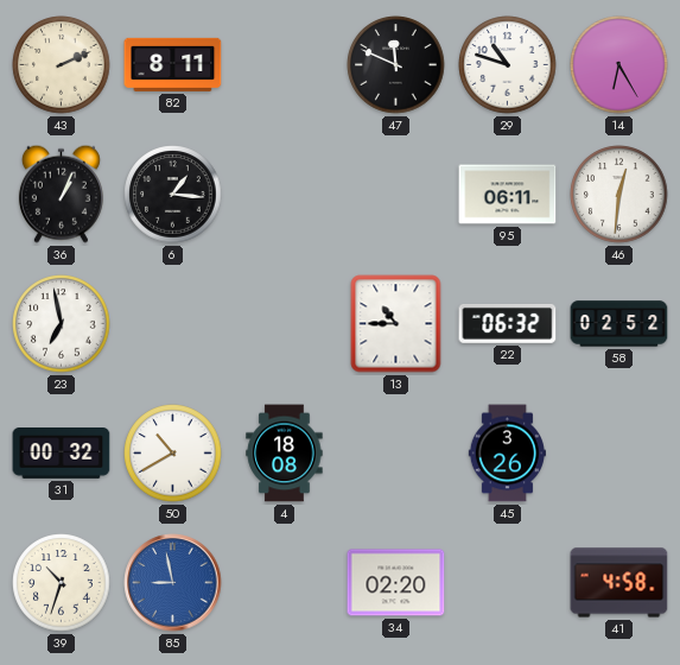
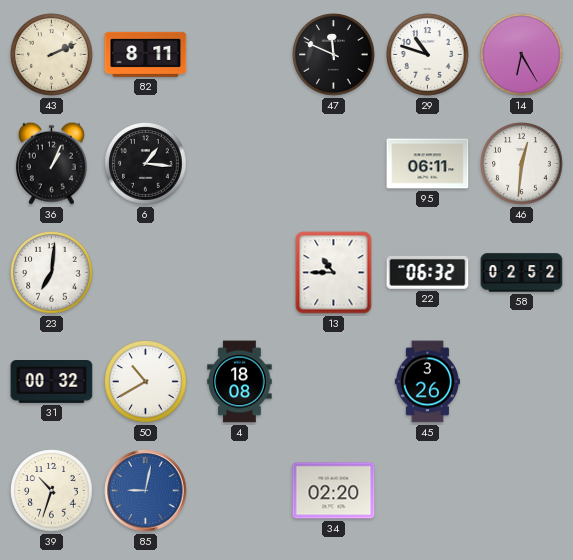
23: 6:58 -> 7:01
85: 8:58 -> 9:02
41: 4:58 -> none
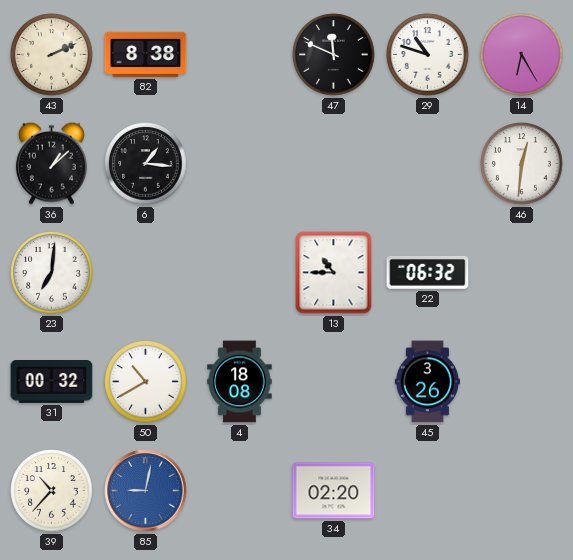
82: 8:11 -> 8:38
36: 1:04 -> 1:08
95: 06:11 -> none
58: 02:52 -> none
39: 10:33 -> 10:37
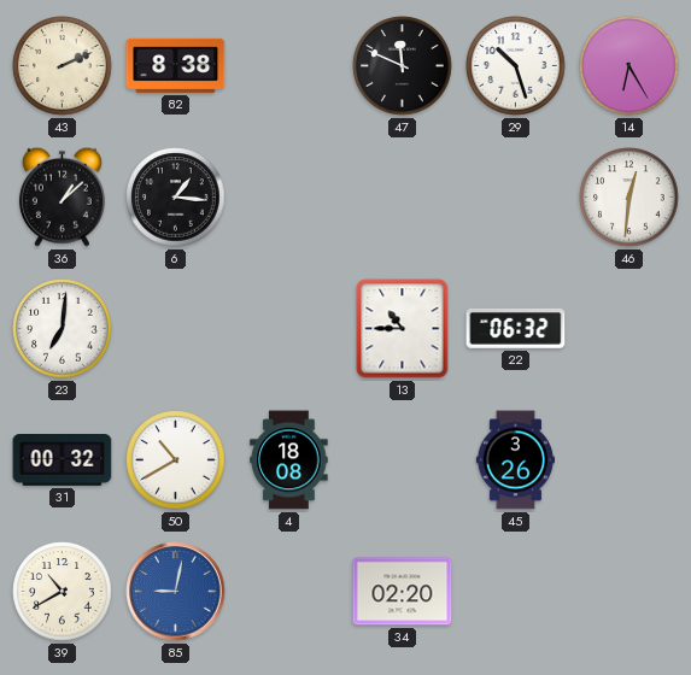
29: 10:48 -> 10:27
39: 10:37 -> 10:40
